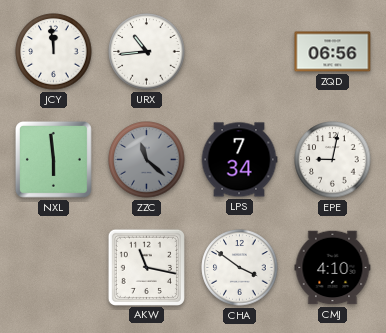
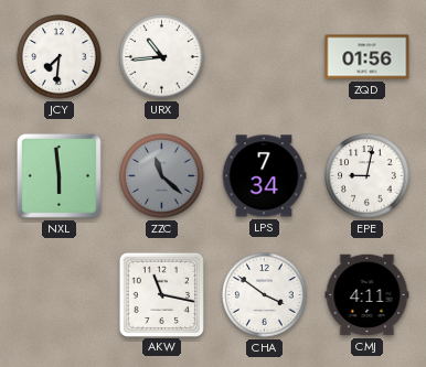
JCY: 11:59 -> 7:31
ZQD: 06:56 -> 01:56
CMJ: 4:10 -> 4:11
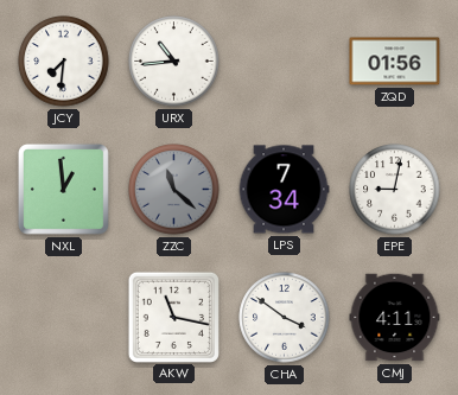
NXL: 5:59 -> 12:59
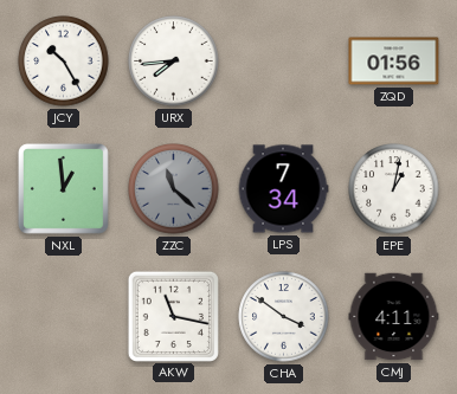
JCY: 7:31 -> 10:25
URX: 10:44 -> 7:44
EPE: 9:02 -> 1:02
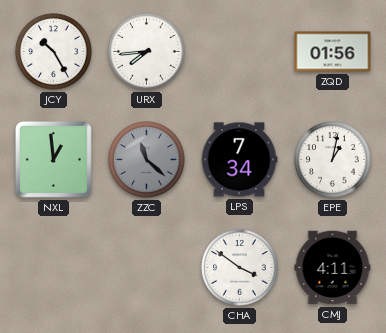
AKW: 11:17 -> none
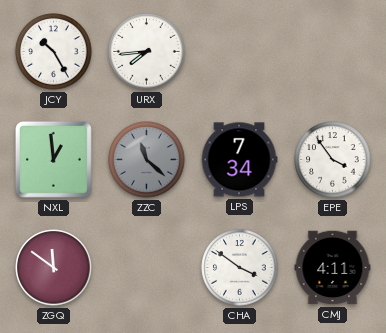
ZQD: 01:56 -> none
EPE: 1:02 -> 3:54
ZGQ: none -> 11:51
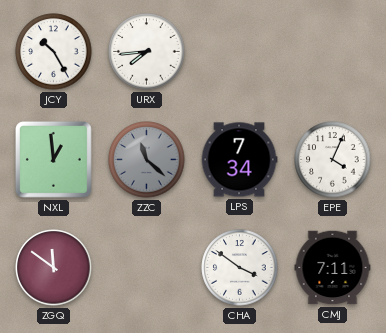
EPE: 3:54 -> 4:04
CMJ: 4:11 -> 7:11
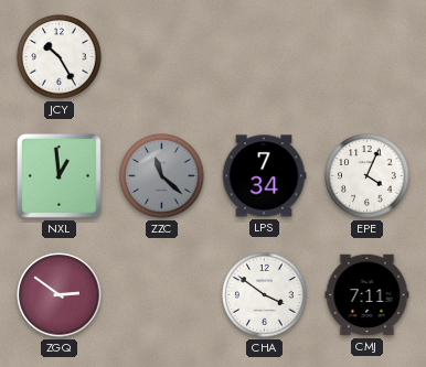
URX: 7:44 -> none
ZGQ: 11:51 -> 2:51
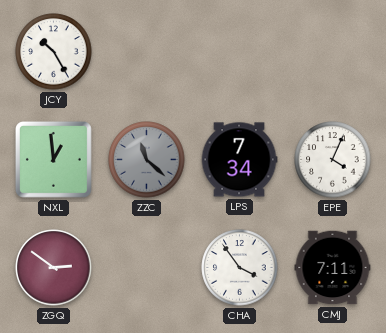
CHA: 3:51 -> 3:54
